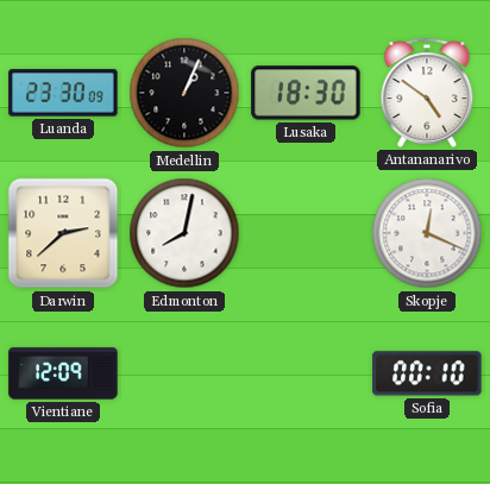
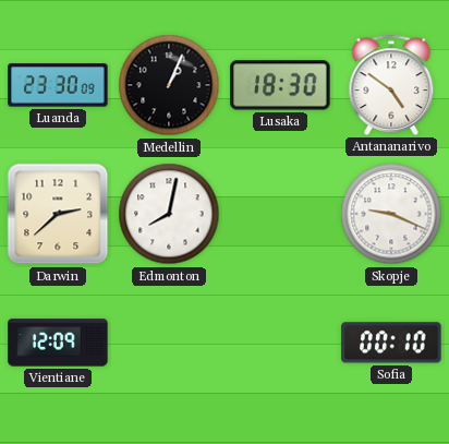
Skopje: 12:19 -> 9:19
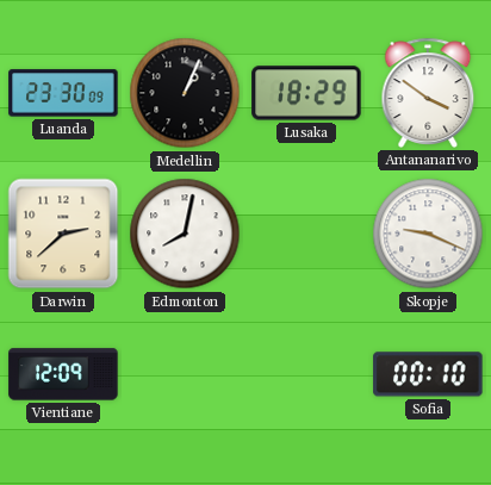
Lusaka: 18:30 -> 18:29
Antananarivo: 4:51 -> 3:51
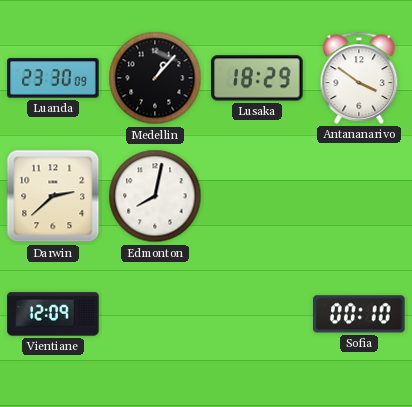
Medellin: 1:04 -> 1:07
Skopje: 9:19 -> none
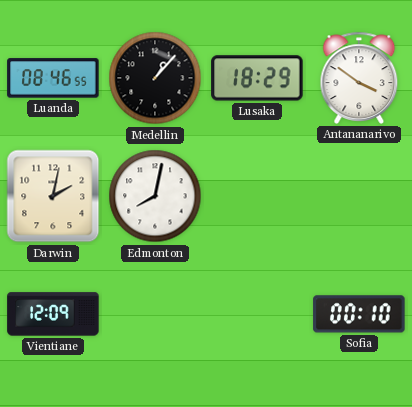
Luanda: 23:30 -> 08:46
Darwin: 2:38 -> 2:02
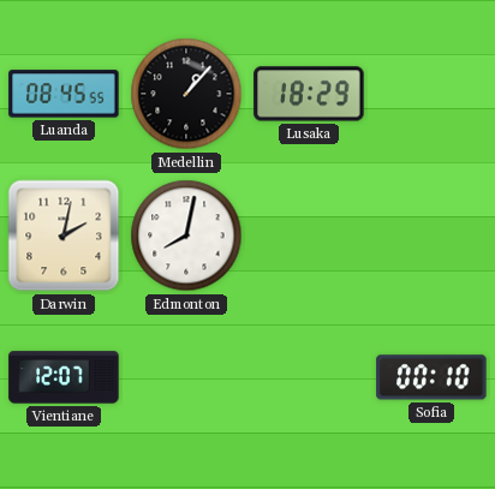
Luanda: 08:46 -> 08:45
Antananarivo: 3:51 -> none
Vientiane: 12:09 -> 12:07
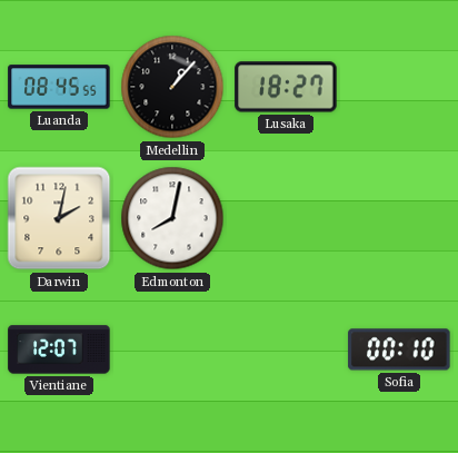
Lusaka: 18:29 -> 18:27
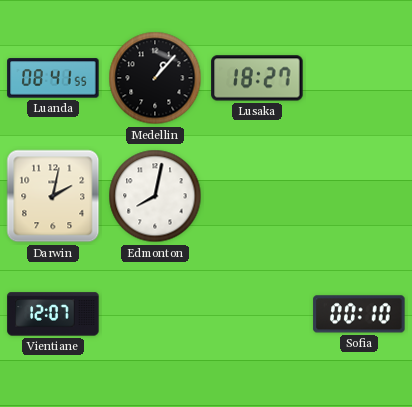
Luanda: 08:45 -> 08:41
